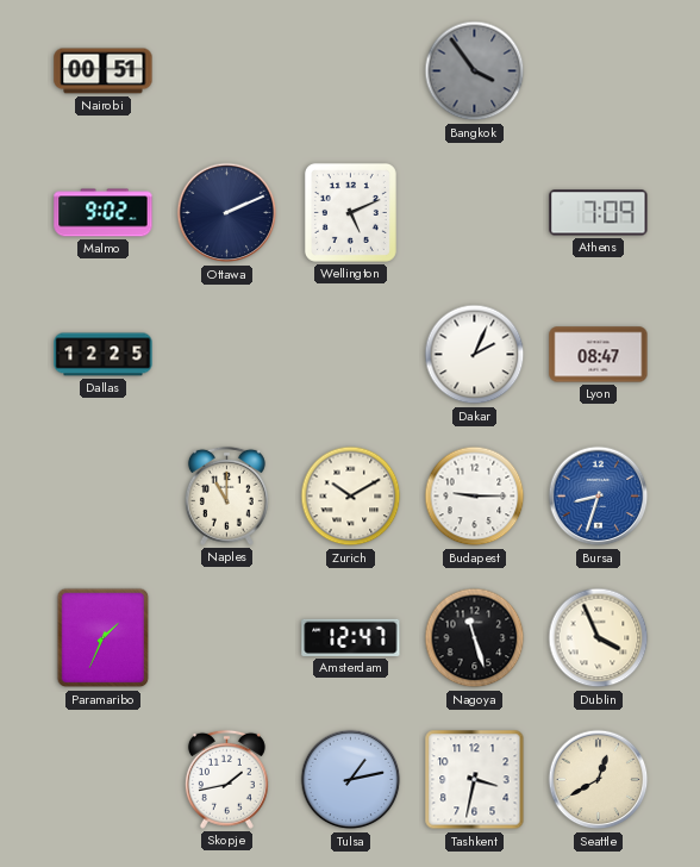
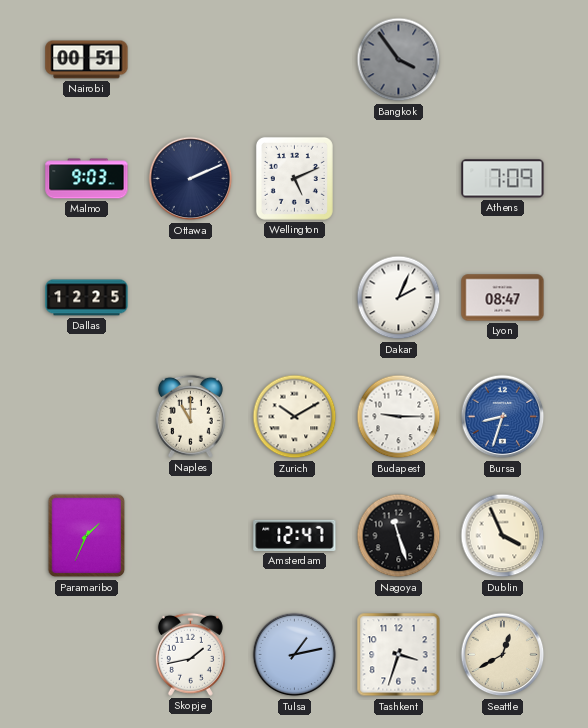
Malmo: 9:02 -> 9:03
Tashkent: 3:32 -> 3:33
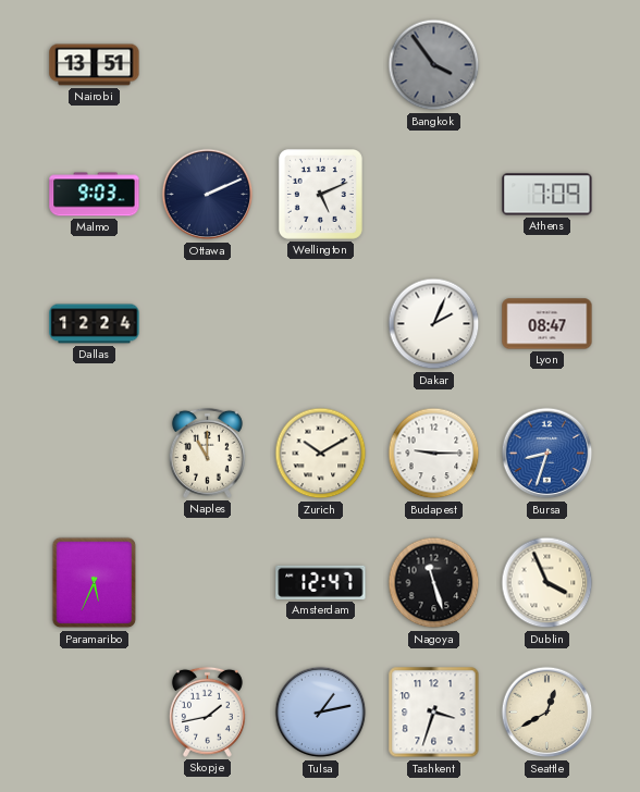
Nairobi: 00:51 -> 13:51
Dallas: 12:25 -> 12:24
Paramaribo: 1:34 -> 5:34
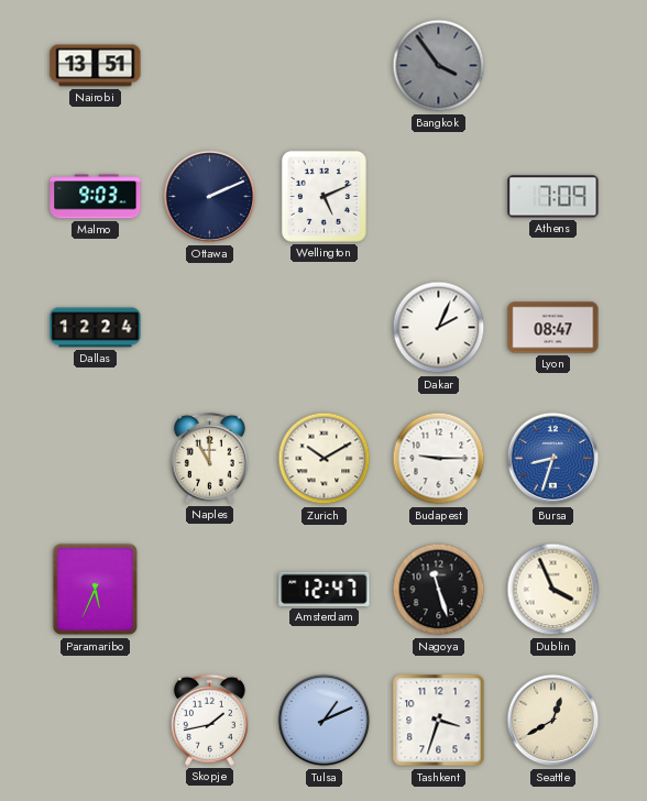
Tulsa: 1:13 -> 1:11
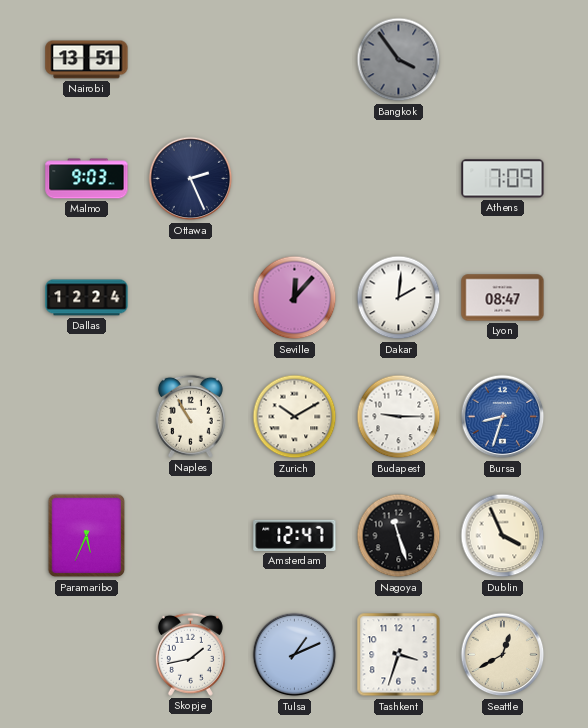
Ottawa: 2:11 -> 2:26
Wellington: 5:11 -> none
Seville: none -> 12:07
Dakar: 2:04 -> 2:01
Naples: 11:00 -> 10:55
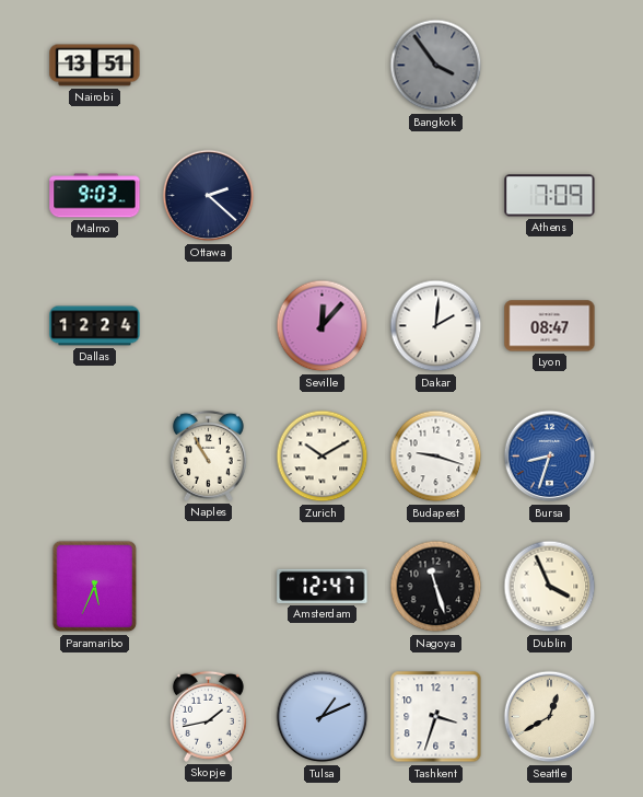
Ottawa: 2:26 -> 2:22
Budapest: 9:15 -> 9:18
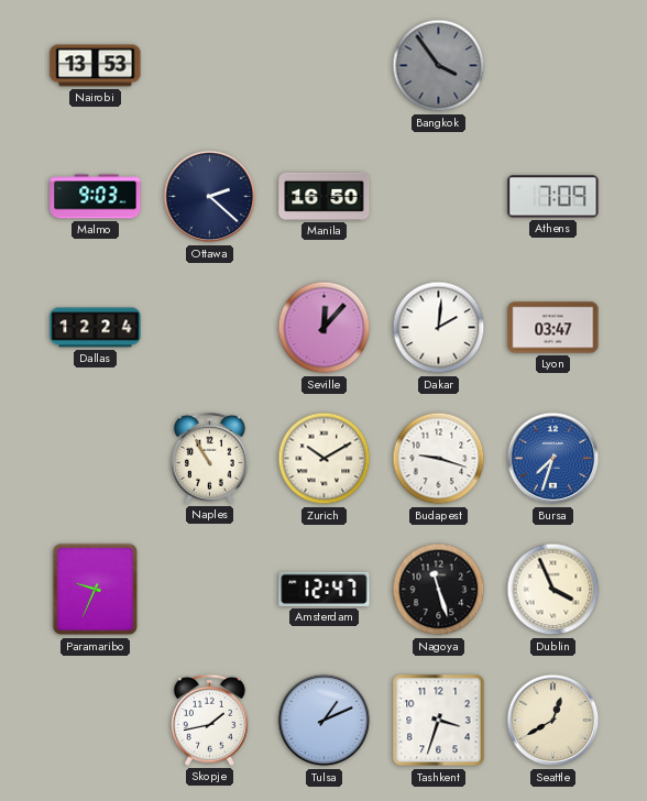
Nairobi: 13:51 -> 13:53
Manila: none -> 16:50
Lyon: 08:47 -> 03:47
Bursa: 8:33 -> 7:33
Paramaribo: 5:34 -> 9:34
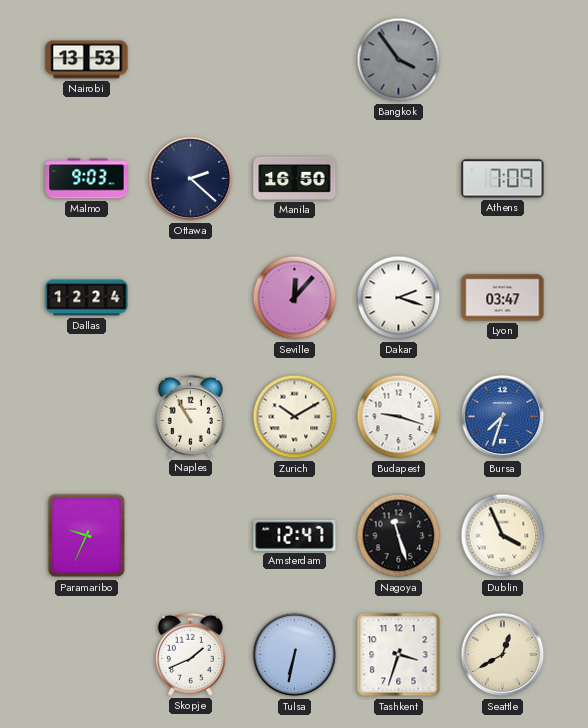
Dakar: 2:01 -> 2:18
Skopje: 1:43 -> 1:41
Tulsa: 1:11 -> 6:32
